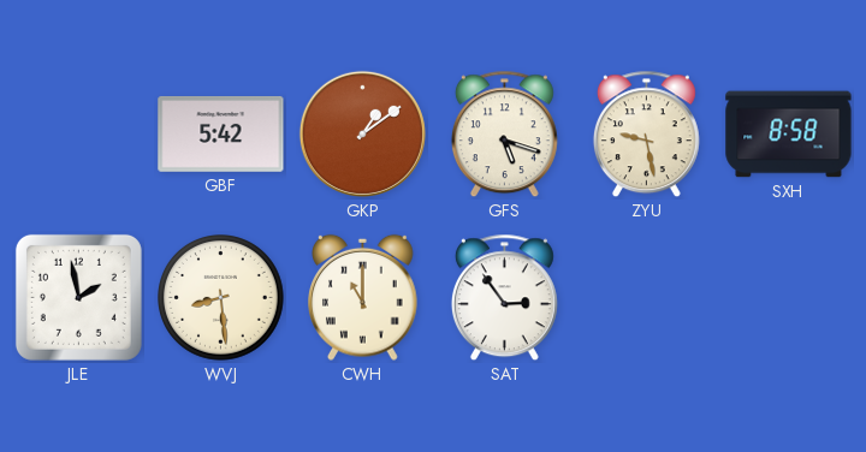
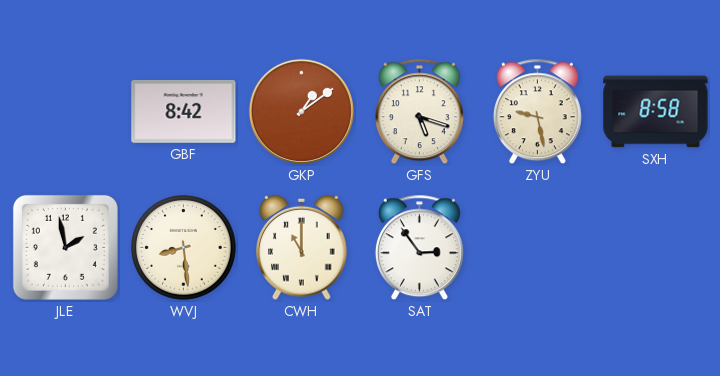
GBF: 5:42 -> 8:42
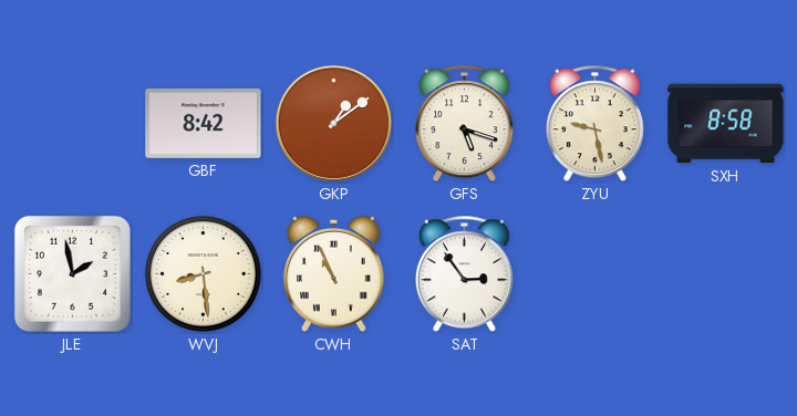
CWH: 11:00 -> 10:56
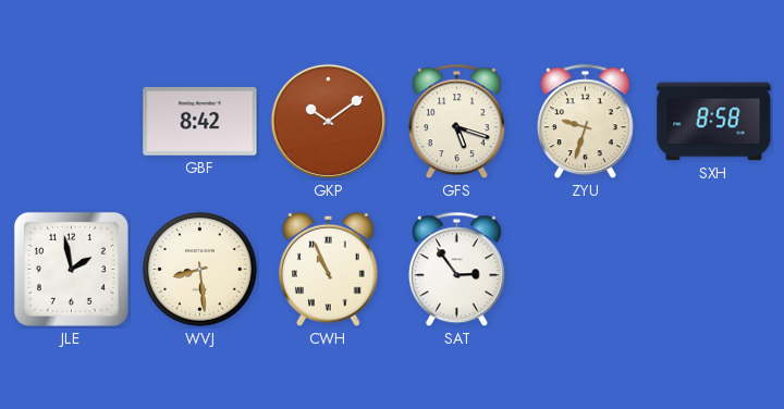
GKP: 1:09 -> 10:09
ZYU: 9:28 -> 9:33
